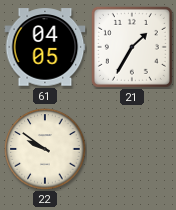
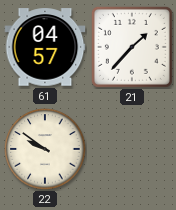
61: 04:05 -> 04:57
21: 1:35 -> 1:37
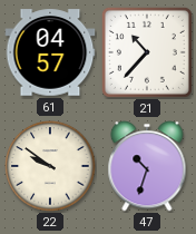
21: 1:37 -> 10:37
47: none -> 10:33
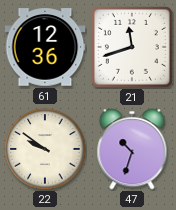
61: 04:57 -> 12:36
21: 10:37 -> 11:42
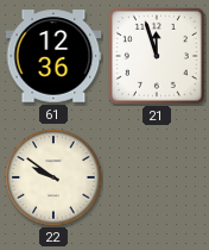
21: 11:42 -> 11:57
47: 10:33 -> none
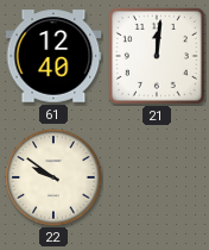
61: 12:36 -> 12:40
21: 11:57 -> 12:01
